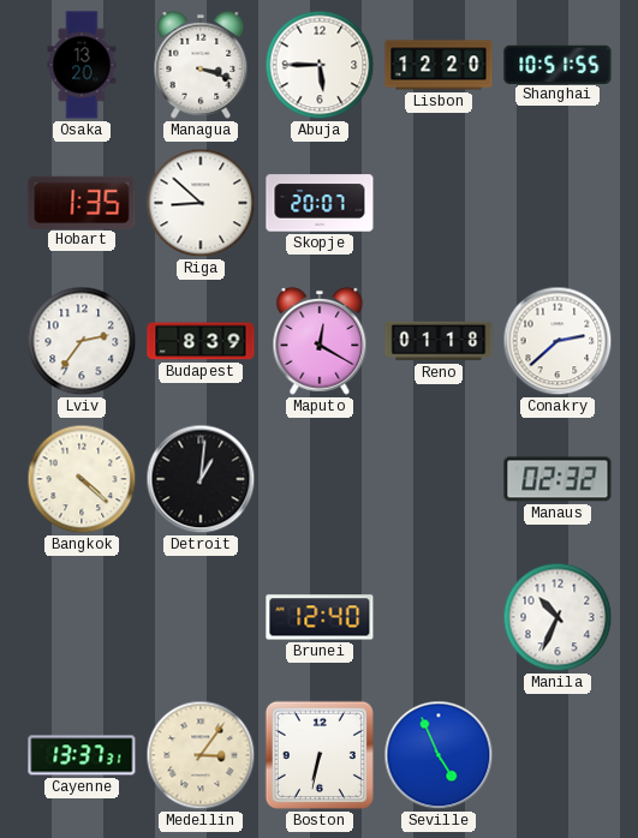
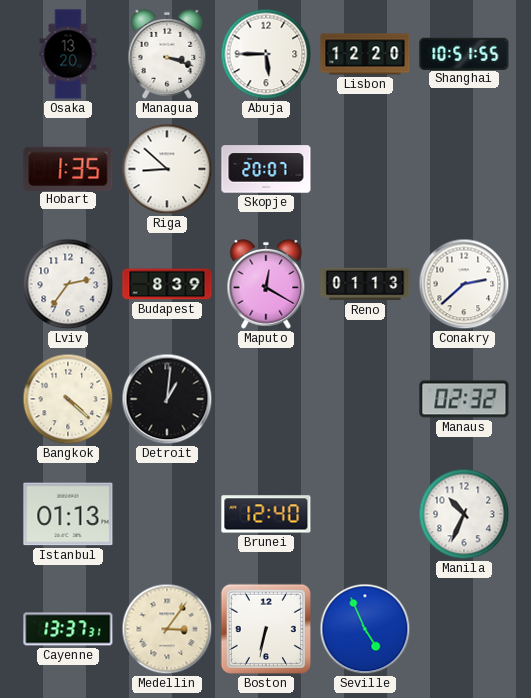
Reno: 01:18 -> 01:13
Istanbul: none -> 01:13
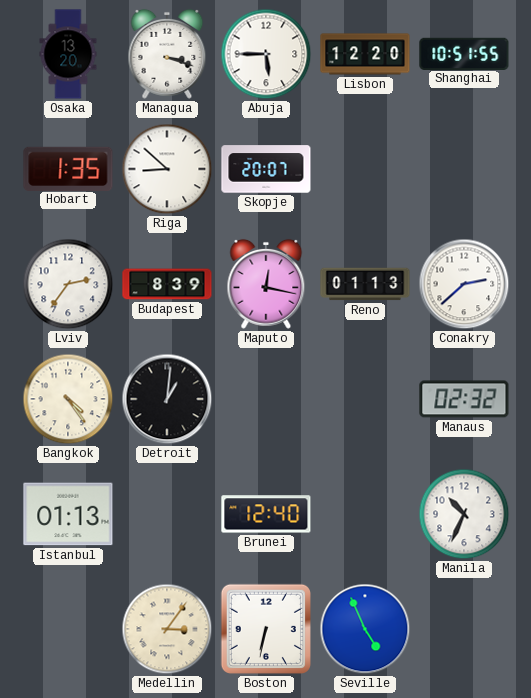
Maputo: 12:20 -> 12:17
Bangkok: 4:22 -> 4:24
Cayenne: 13:37 -> none
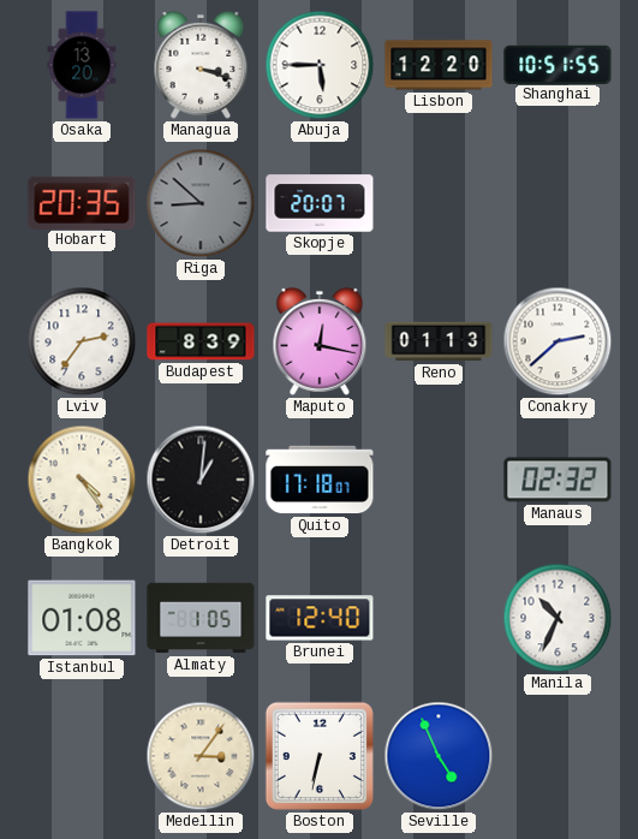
Hobart: 1:35 -> 20:35
Riga dial: white -> grey
Quito: none -> 17:18
Istanbul: 01:13 -> 01:08
Almaty: none -> 1:05
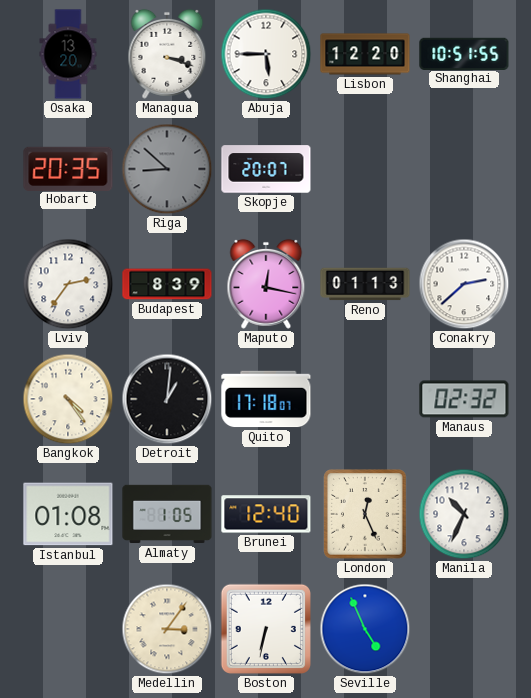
London: none -> 12:26
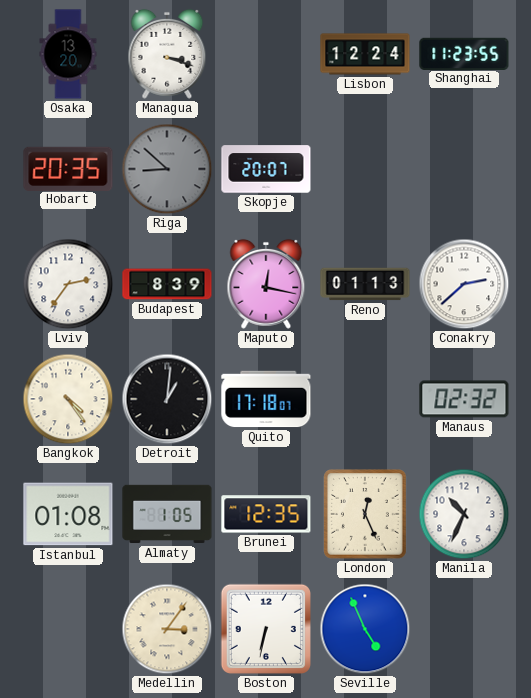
Abuja: 5:45 -> none
Lisbon: 12:20 -> 12:24
Shanghai: 10:51 -> 11:23
Brunei: 12:40 -> 12:35
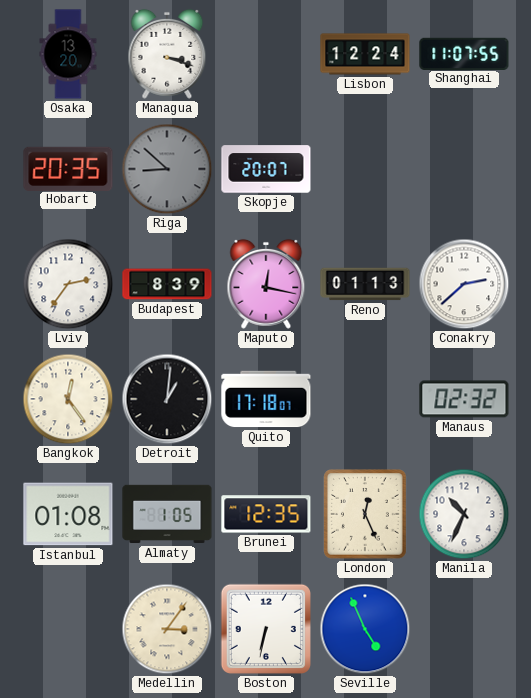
Shanghai: 11:23 -> 11:07
Bangkok: 4:24 -> 12:24
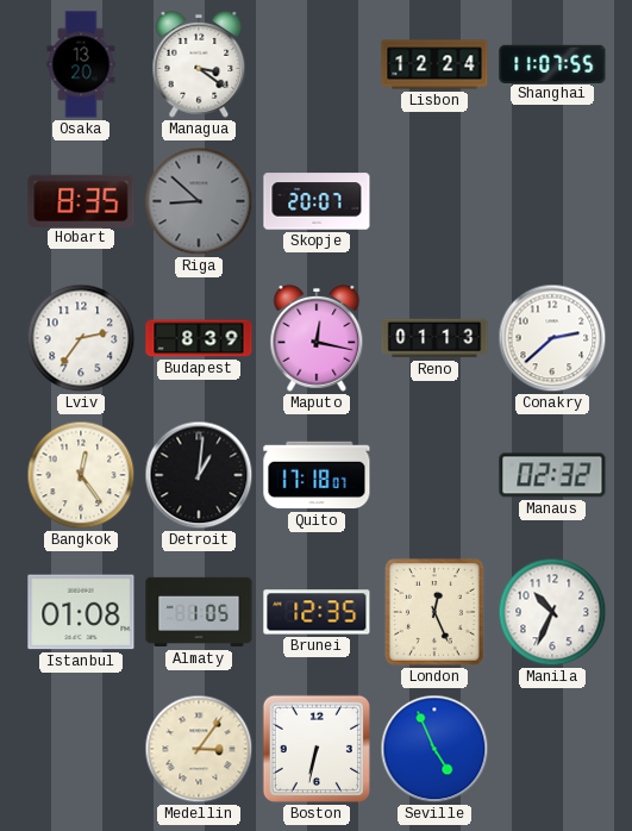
Managua: 3:18 -> 3:21
Hobart: 20:35 -> 8:35
